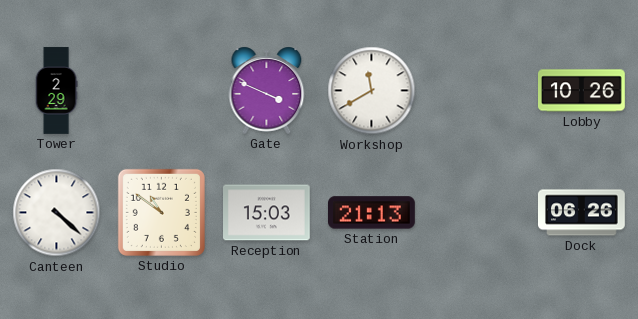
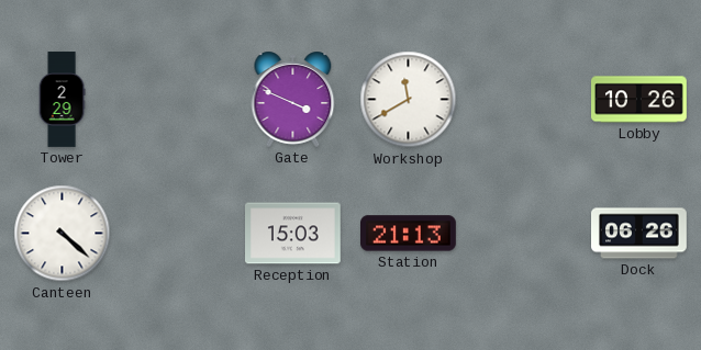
Studio: 10:51 -> none
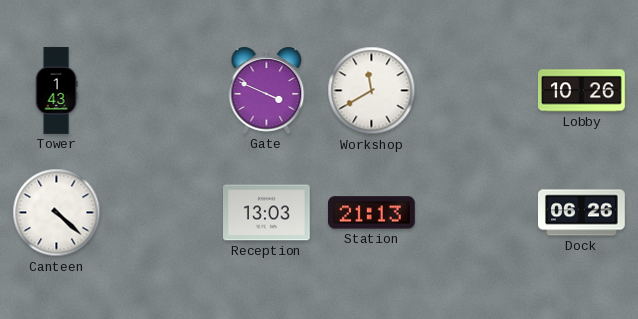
Tower: 2:29 -> 1:43
Reception: 15:03 -> 13:03
